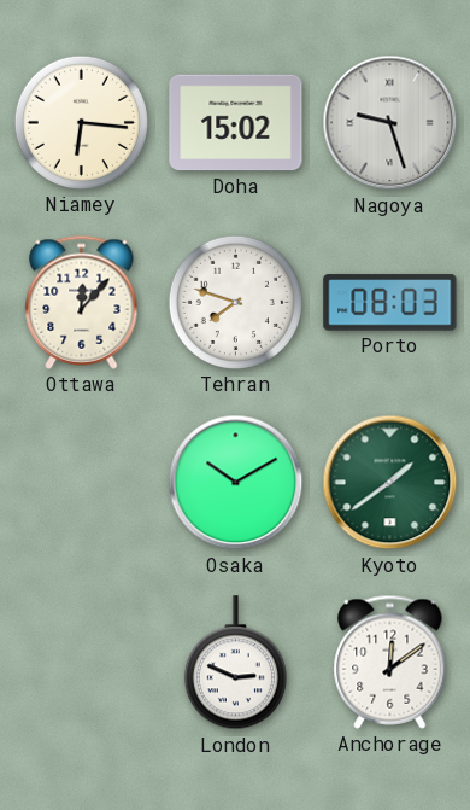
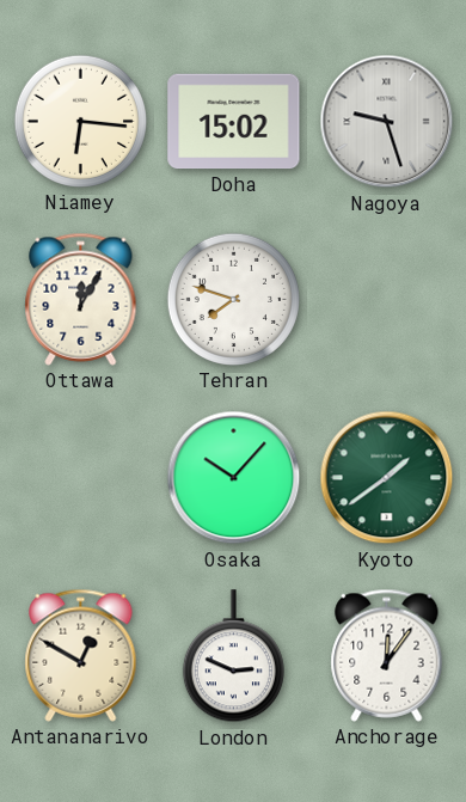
Ottawa: 12:07 -> 12:05
Porto: 08:03 -> none
Osaka: 10:10 -> 10:07
Antananarivo: none -> 12:50
Anchorage: 12:09 -> 12:06
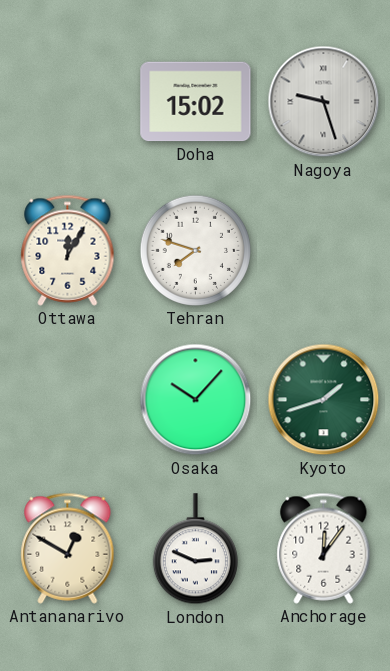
Niamey: 6:16 -> none
Kyoto: 1:39 -> 1:42
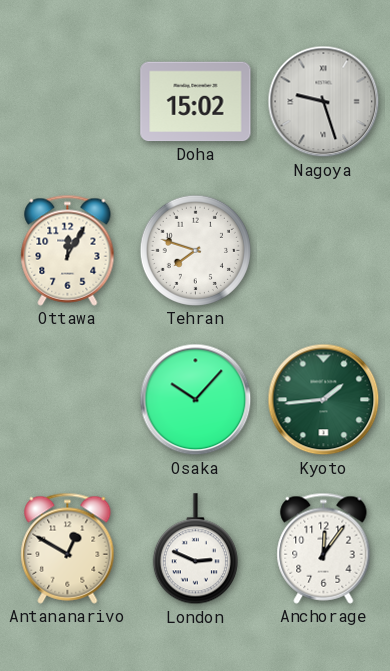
Kyoto: 1:42 -> 1:44
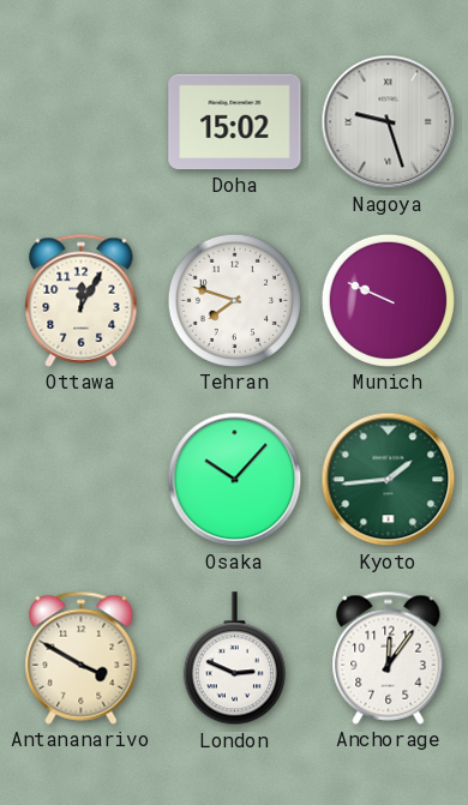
Munich: none -> 9:49
Antananarivo: 12:50 -> 3:50
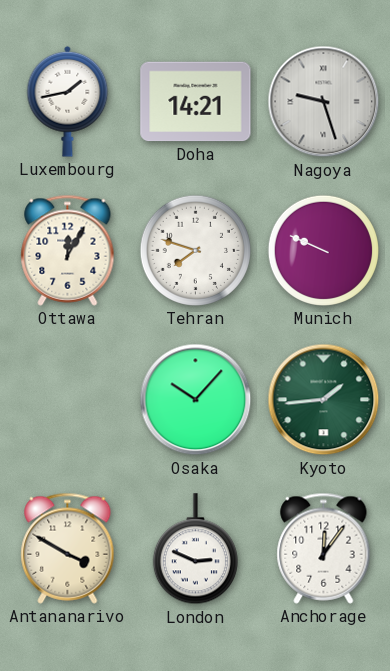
Luxembourg: none -> 1:43
Doha: 15:02 -> 14:21
